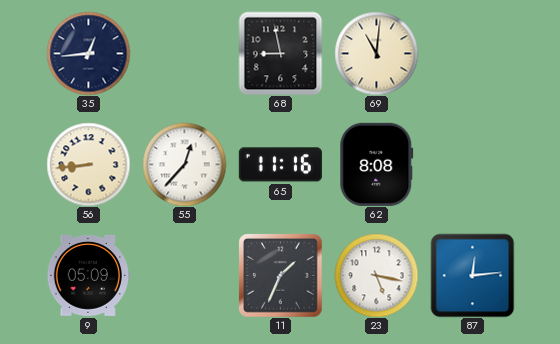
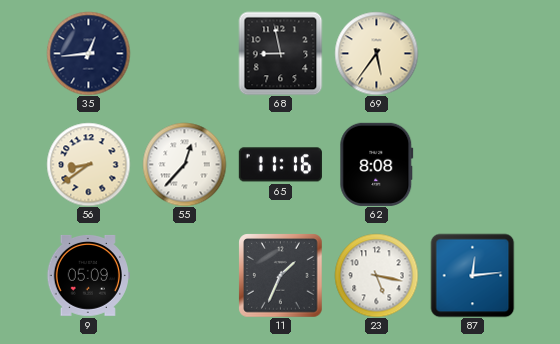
69: 11:01 -> 5:36
56: 8:44 -> 8:39
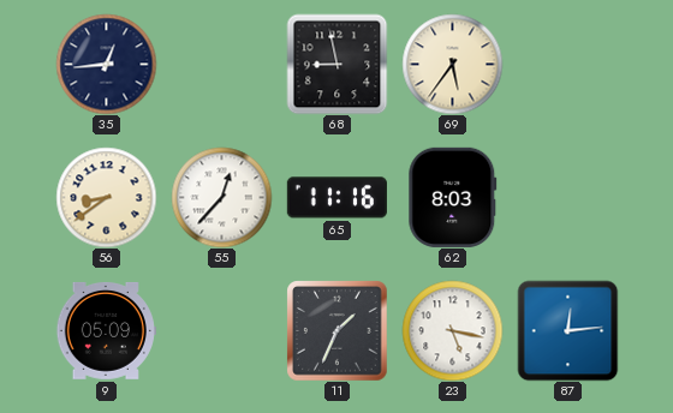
62: 8:08 -> 8:03
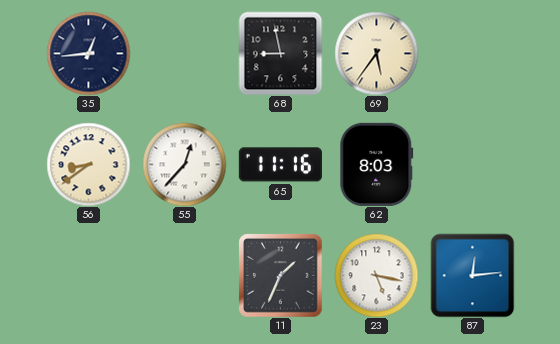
9: 05:09 -> none
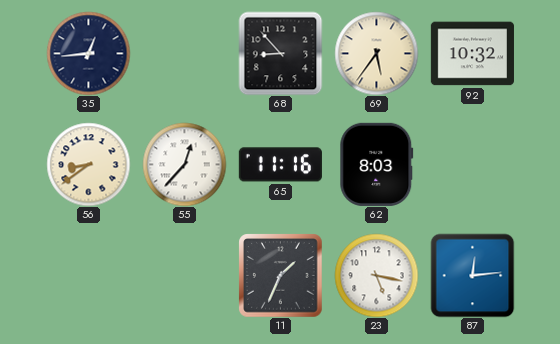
68: 8:58 -> 8:53
92: none -> 10:32
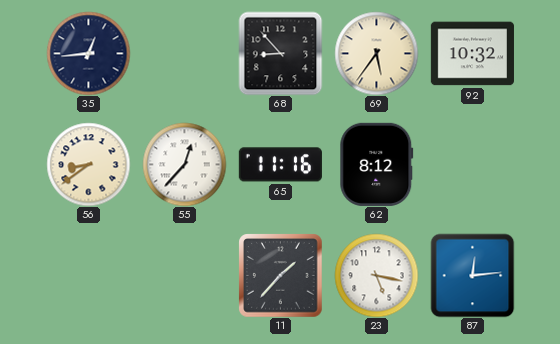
62: 8:03 -> 8:12
11: 1:34 -> 1:37
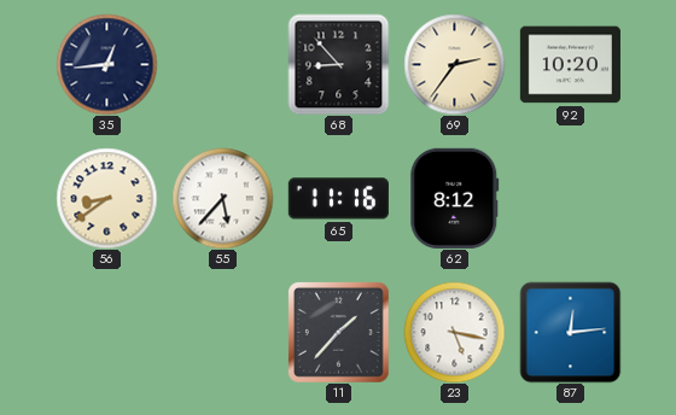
69: 5:36 -> 2:36
92: 10:32 -> 10:20
55: 12:37 -> 5:37
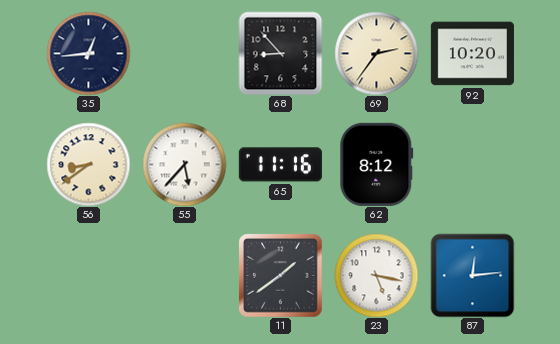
11: 1:37 -> 1:39
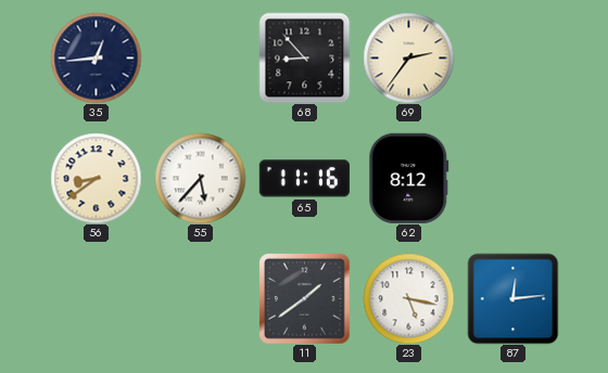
92: 10:20 -> none
